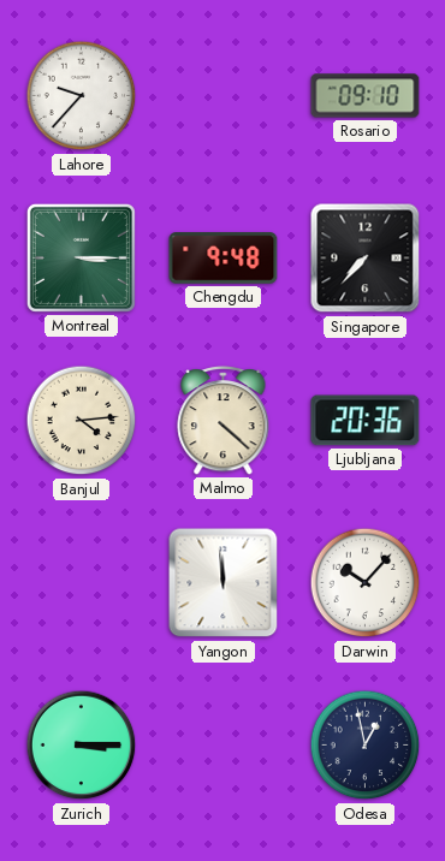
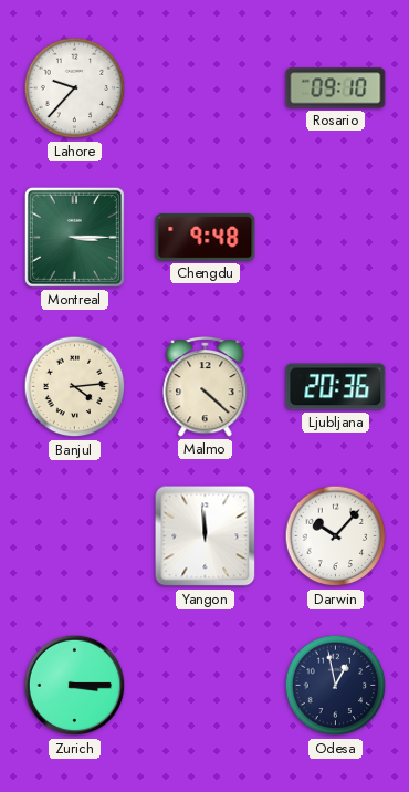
Singapore: 7:37 -> none
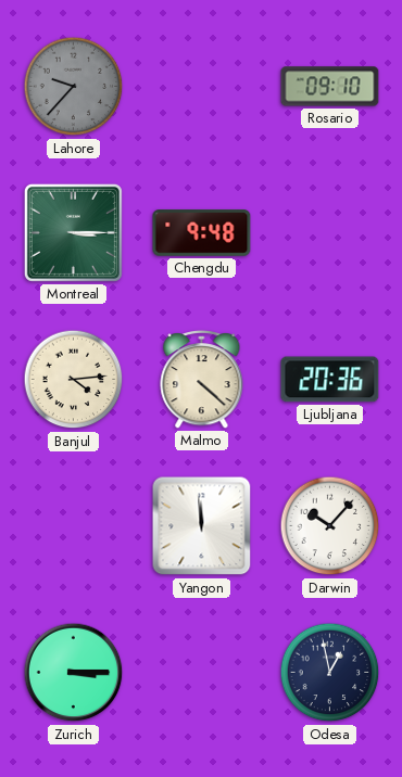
Lahore dial: white -> grey
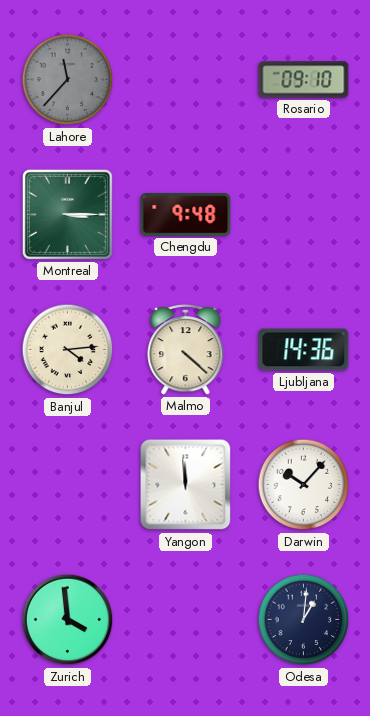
Lahore: 9:37 -> 11:37
Ljubljana: 20:36 -> 14:36
Zurich: 3:15 -> 3:59
Odesa: 12:58 -> 1:01
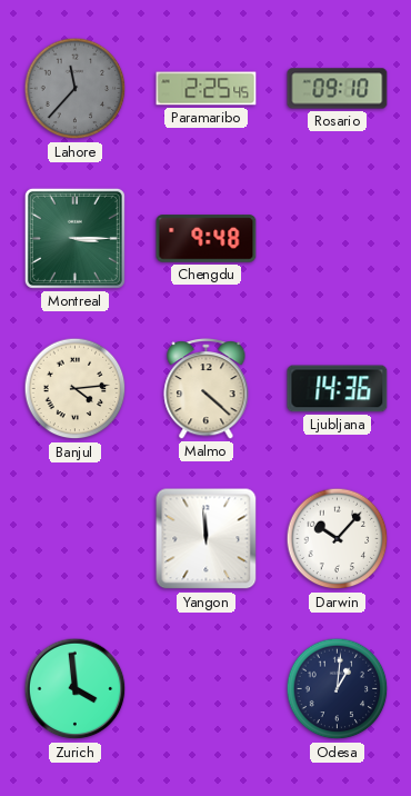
Paramaribo: none -> 2:25
